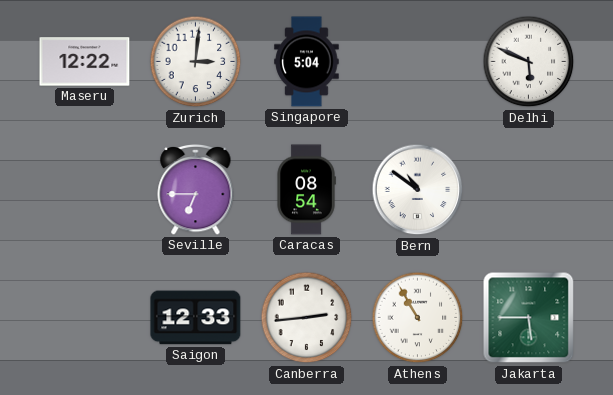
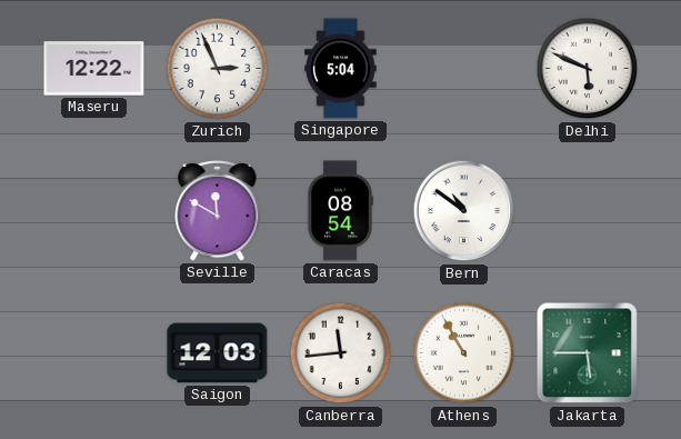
Zurich: 3:01 -> 2:56
Seville: 6:45 -> 11:50
Saigon: 12:33 -> 12:03
Canberra: 2:44 -> 11:44
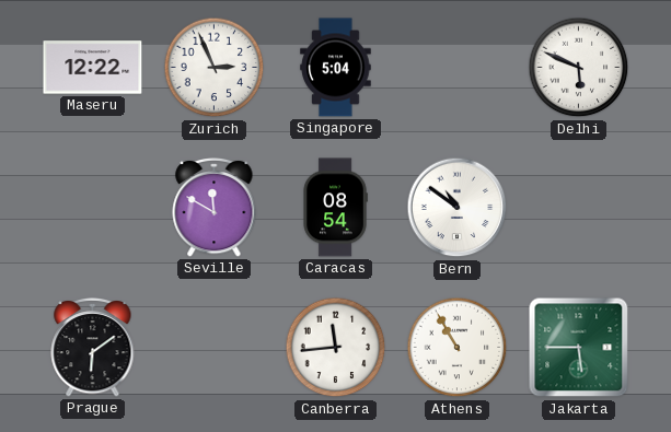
Prague: none -> 6:09
Saigon: 12:03 -> none
